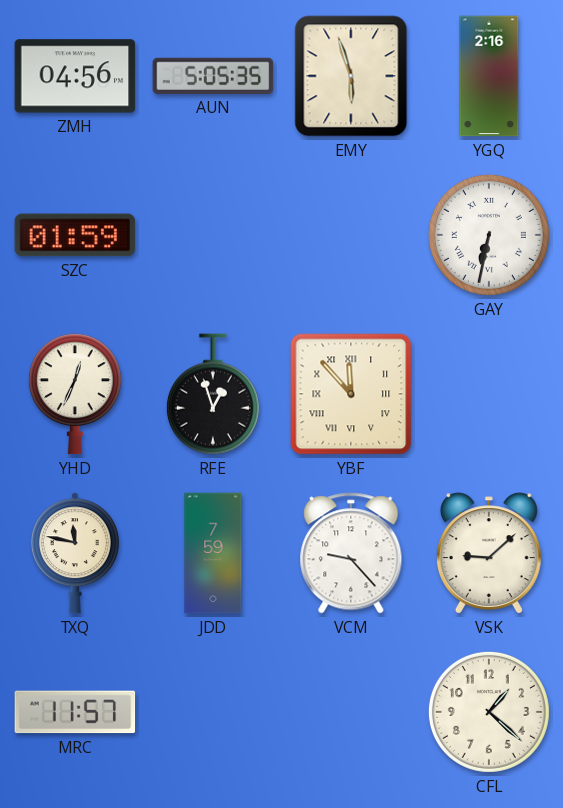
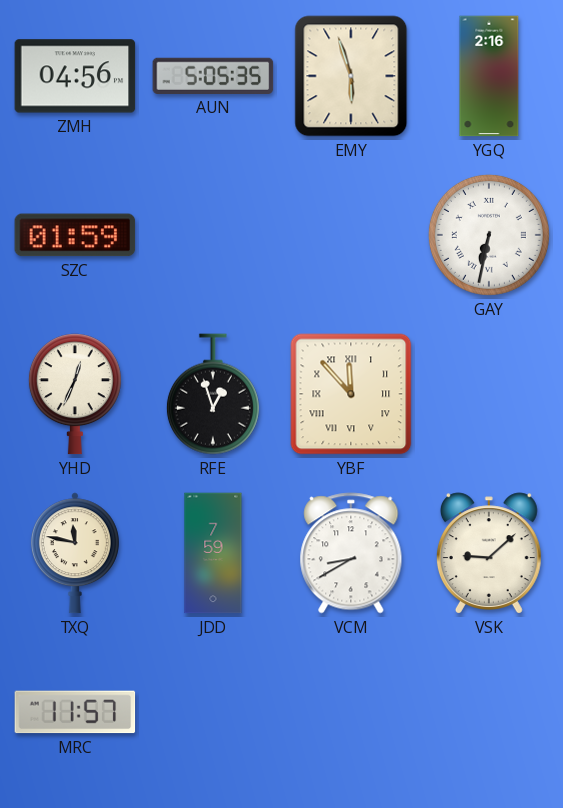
VCM: 9:23 -> 8:40
CFL: 1:22 -> none
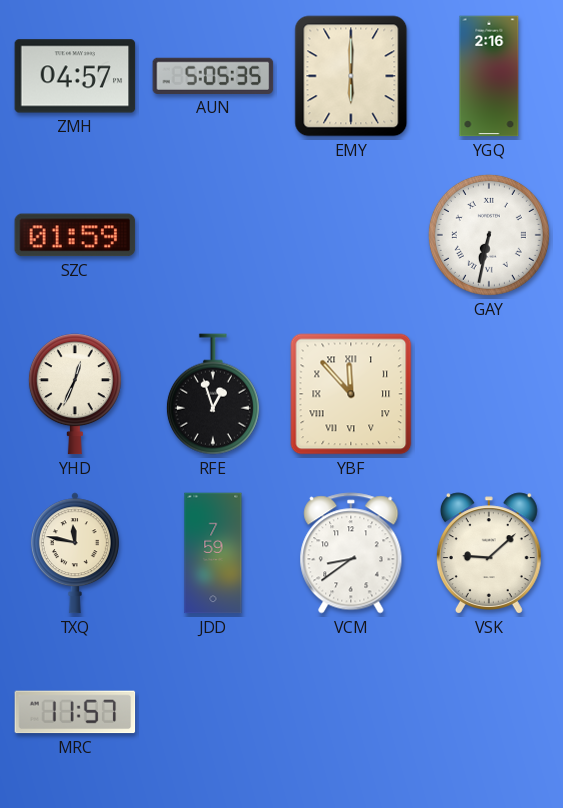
ZMH: 04:56 -> 04:57
EMY: 5:57 -> 6:00
VCM: 8:40 -> 8:39
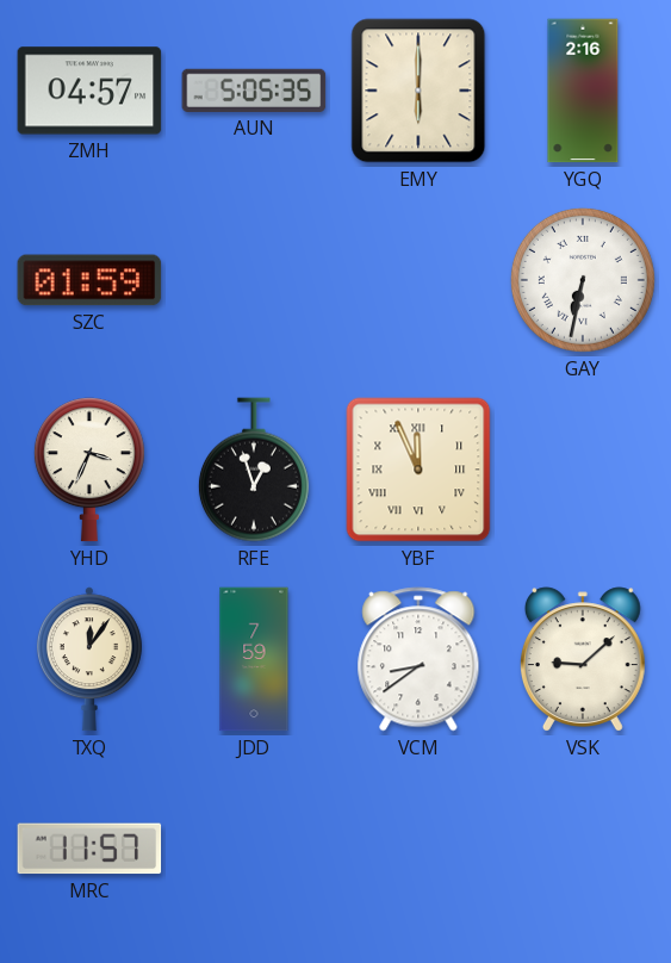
YHD: 12:34 -> 3:34
YBF: 11:53 -> 11:56
TXQ: 11:47 -> 12:06
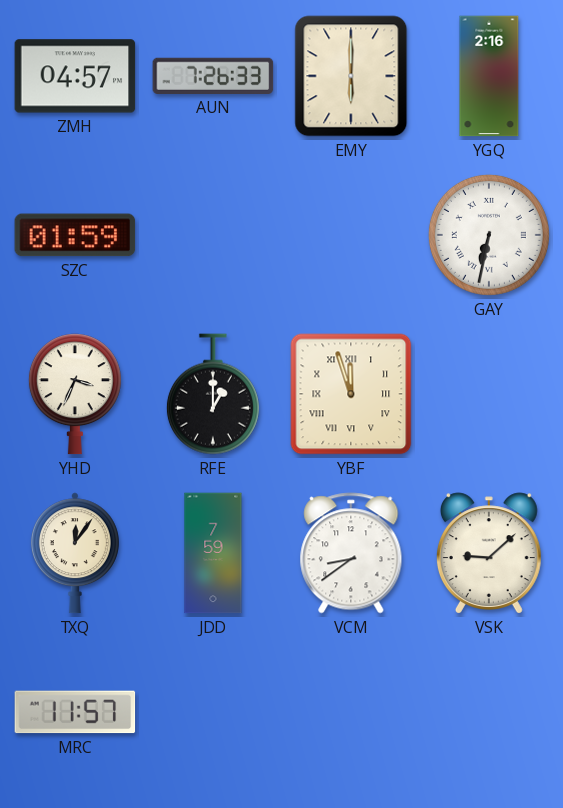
AUN: 5:05 -> 7:26
RFE: 12:57 -> 1:00
YBF: 11:56 -> 11:57
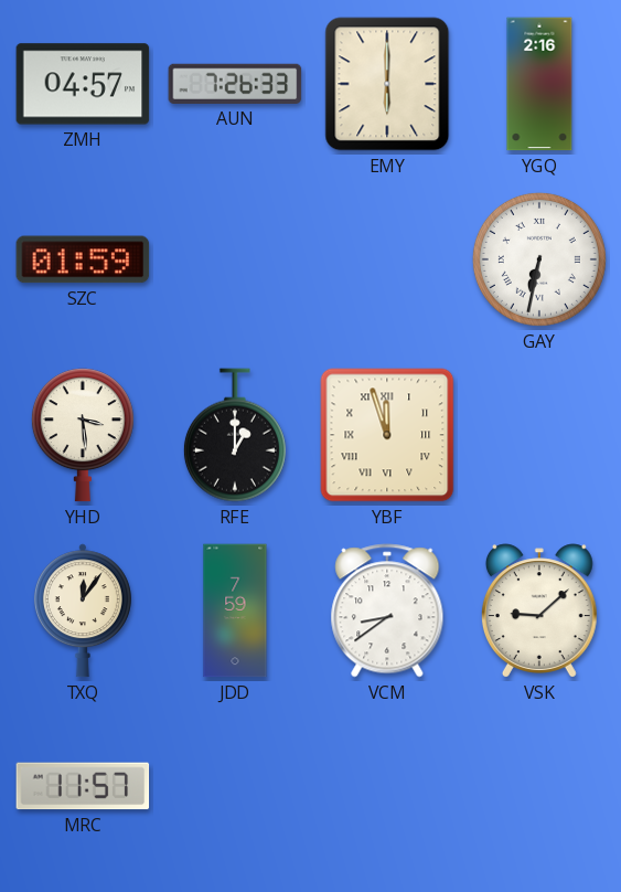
YHD: 3:34 -> 3:29
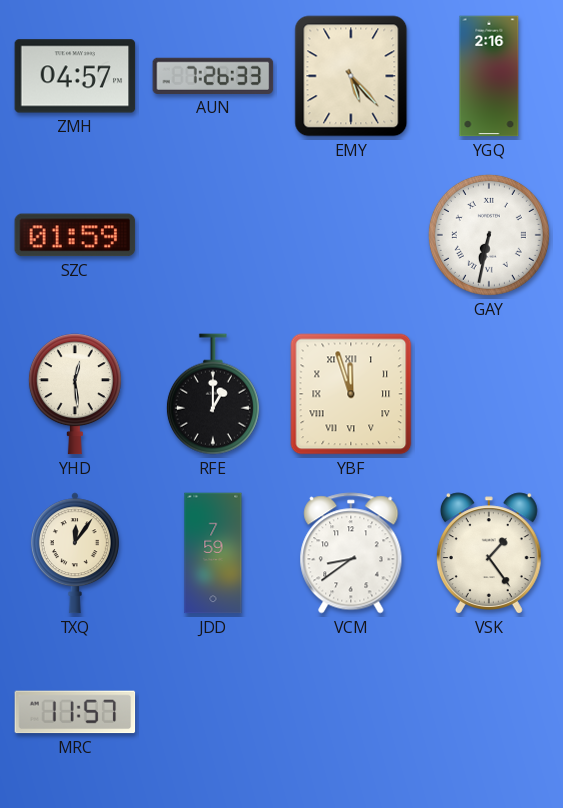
EMY: 6:00 -> 5:23
YHD: 3:29 -> 12:29
VSK: 9:08 -> 1:24
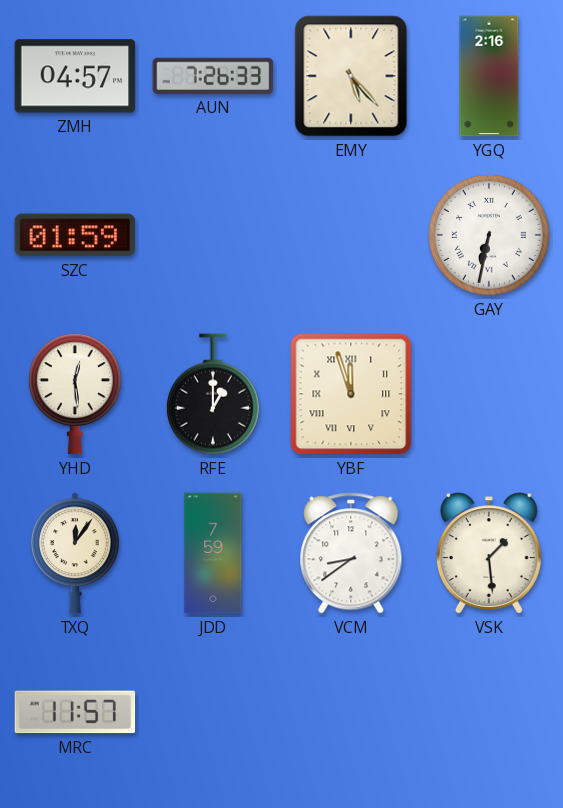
VSK: 1:24 -> 1:29
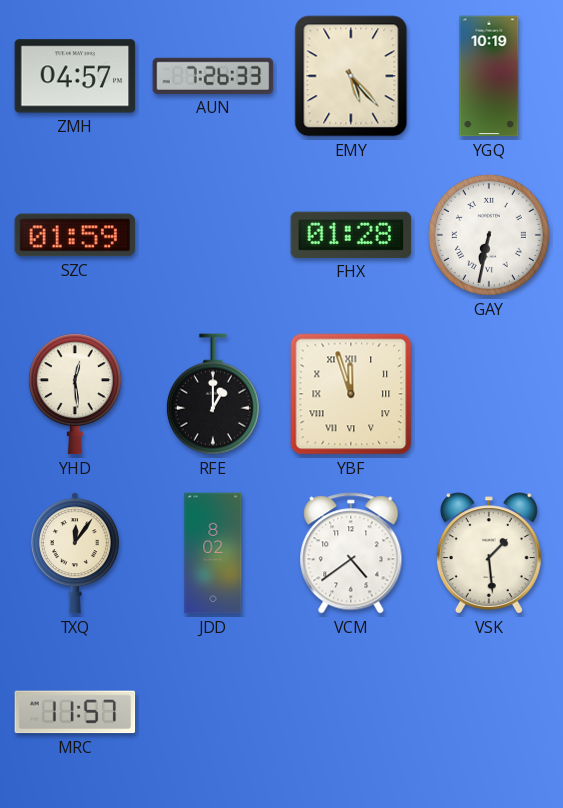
YGQ: 2:16 -> 10:19
FHX: none -> 01:28
JDD: 7:59 -> 8:02
VCM: 8:39 -> 4:39
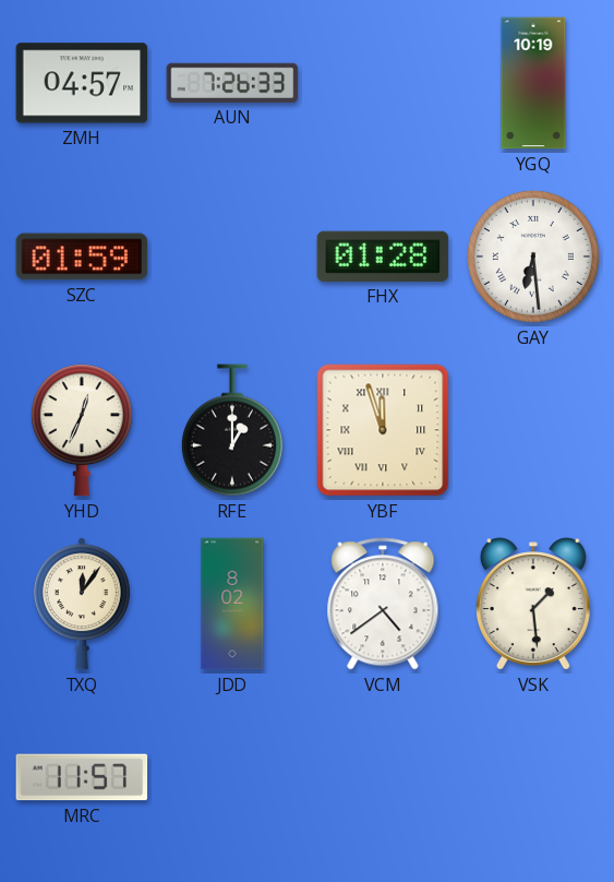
EMY: 5:23 -> none
GAY: 6:32 -> 6:29
YHD: 12:29 -> 12:34
